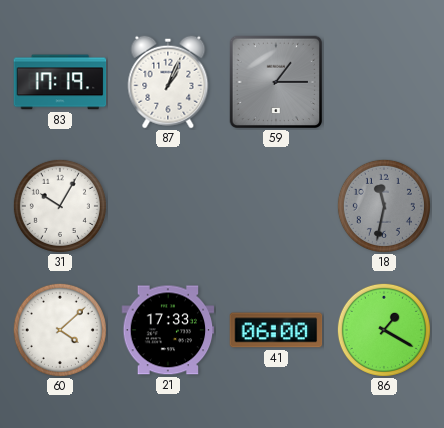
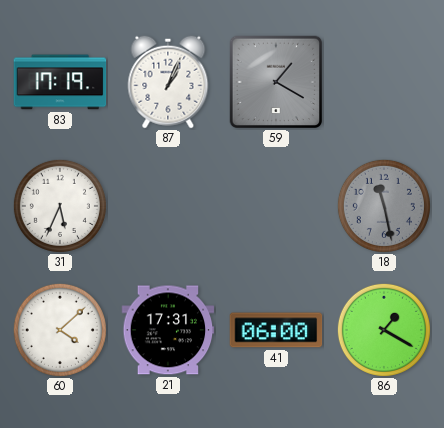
59: 1:15 -> 1:20
31: 10:05 -> 5:34
18: 11:32 -> 11:28
21: 17:33 -> 17:31
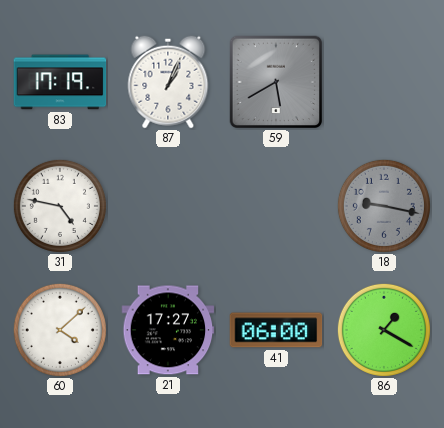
59: 1:20 -> 5:40
31: 5:34 -> 4:47
18: 11:28 -> 9:17
21: 17:31 -> 17:27
